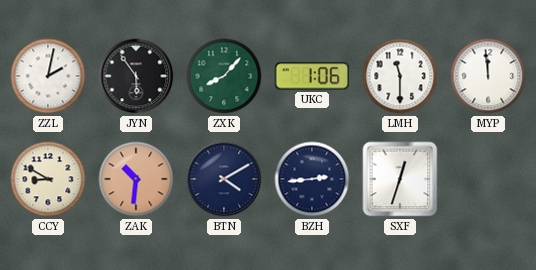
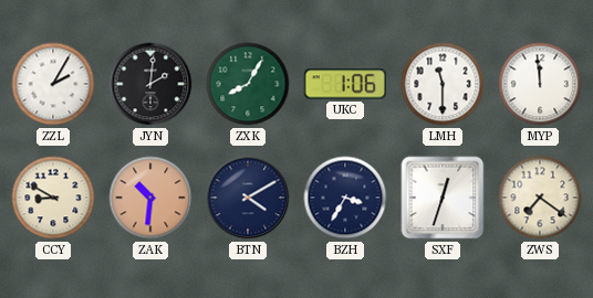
ZZL: 2:02 -> 2:05
JYN: 5:54 -> 2:01
ZXK: 8:07 -> 8:05
BZH: 2:44 -> 3:35
ZWS: none -> 7:21
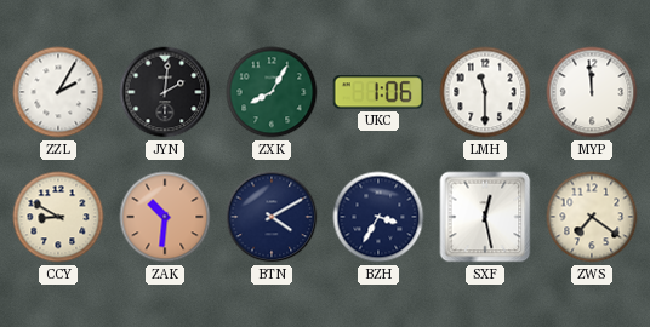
SXF: 12:33 -> 12:28
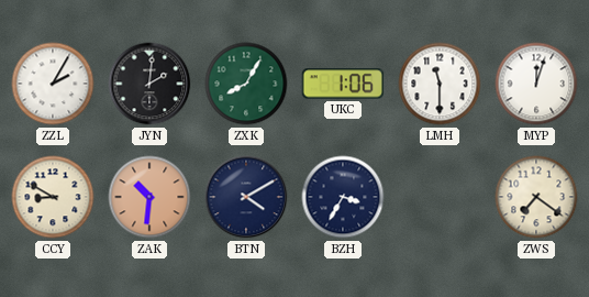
MYP: 11:59 -> 12:03
SXF: 12:28 -> none
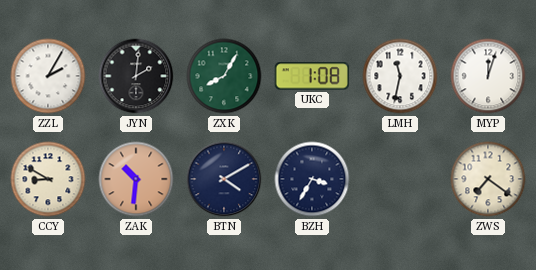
UKC: 1:06 -> 1:08
LMH: 11:30 -> 11:32
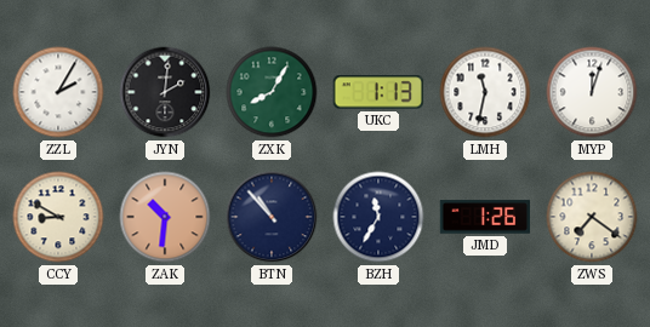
UKC: 1:08 -> 1:13
BTN: 4:10 -> 10:53
BZH: 3:35 -> 11:35
JMD: none -> 1:26
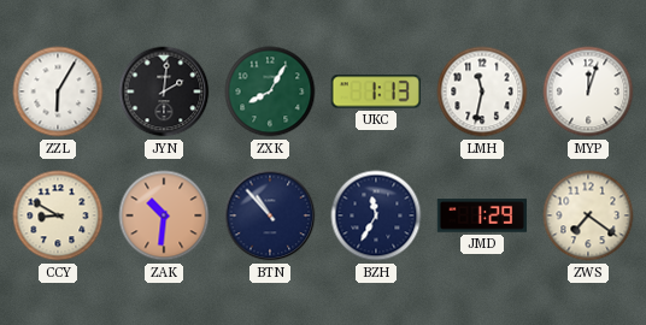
ZZL: 2:05 -> 6:05
JMD: 1:26 -> 1:29
